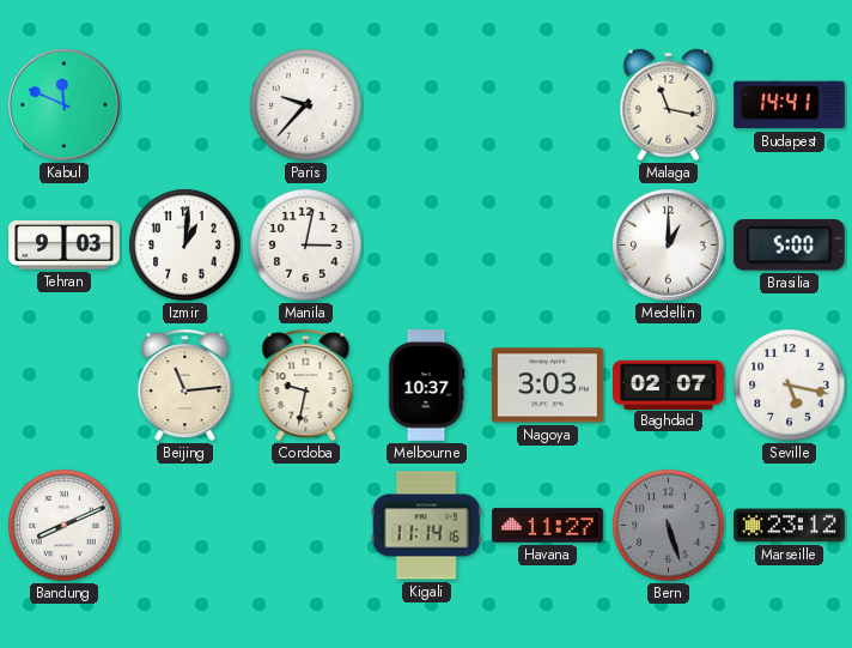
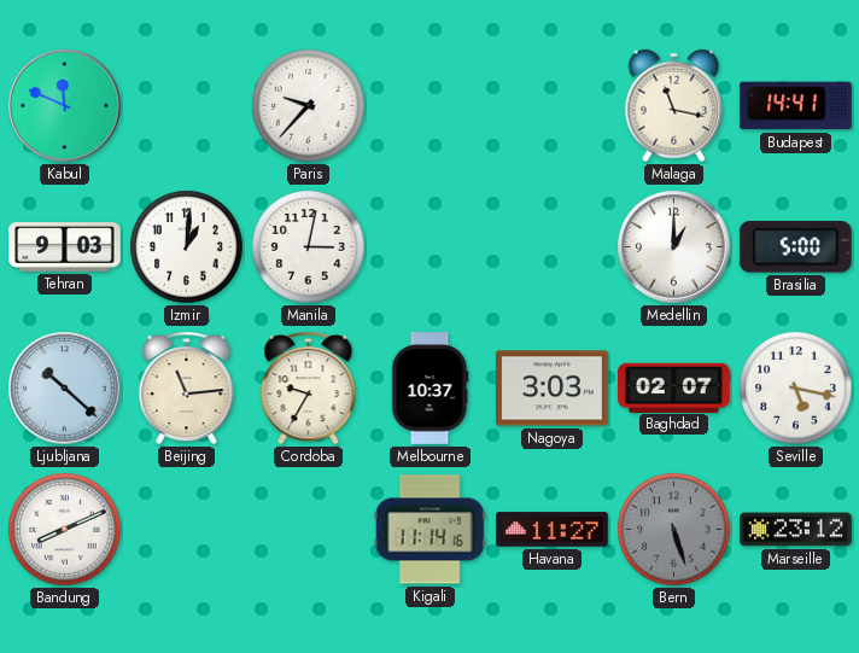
Ljubljana: none -> 10:22
Cordoba: 9:32 -> 9:35
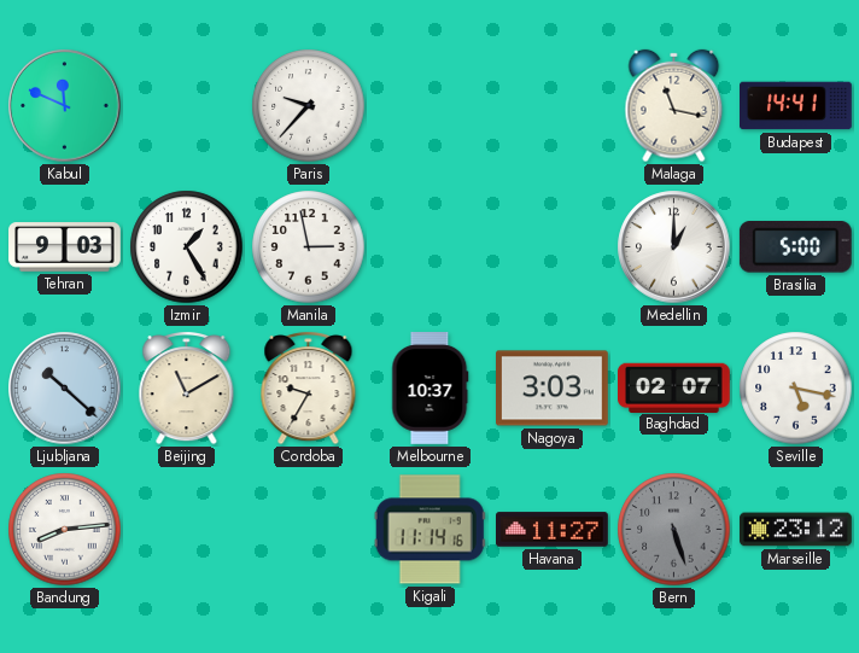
Izmir: 1:01 -> 1:25
Manila: 3:02 -> 2:58
Beijing: 11:14 -> 11:10
Bandung: 8:11 -> 8:14
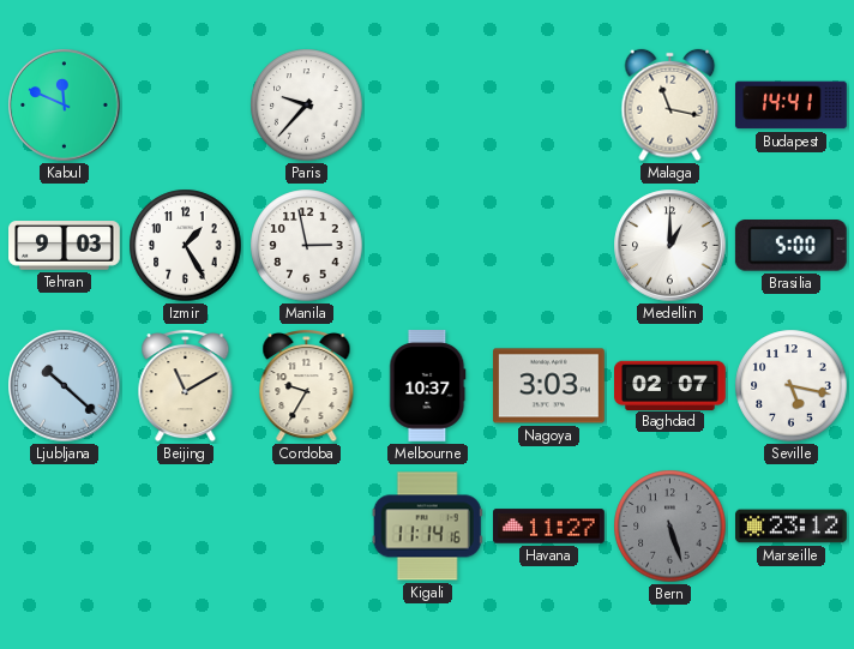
Bandung: 8:14 -> none
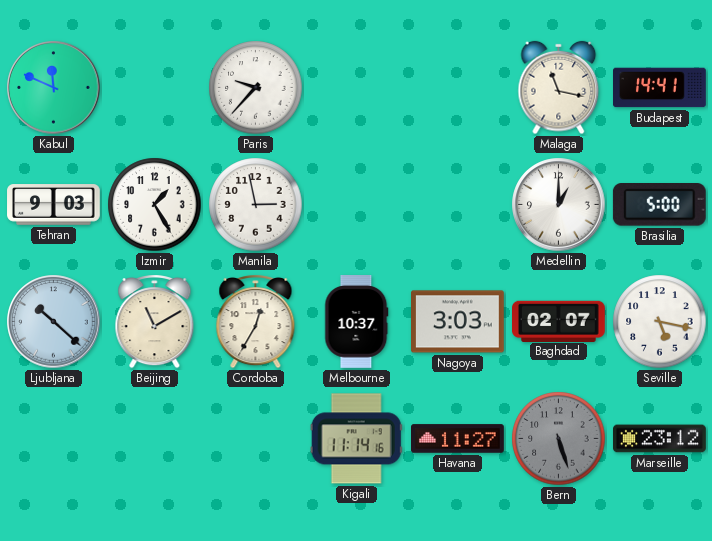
Cordoba: 9:35 -> 12:35
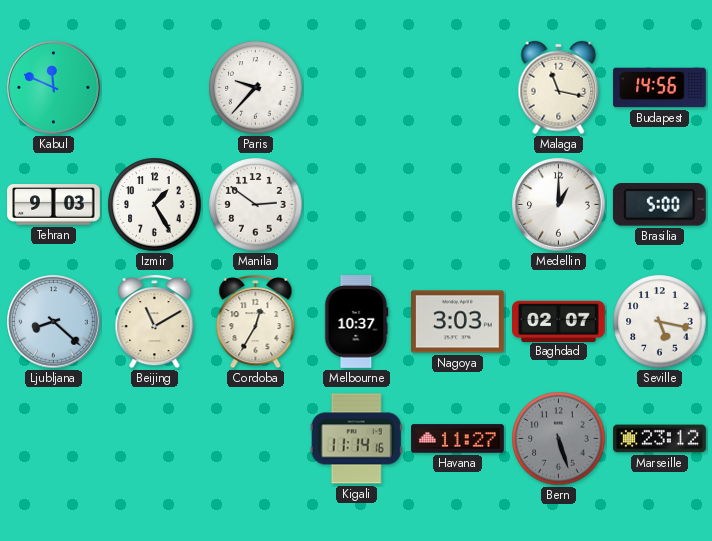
Budapest: 14:41 -> 14:56
Manila: 2:58 -> 2:51
Ljubljana: 10:22 -> 8:22
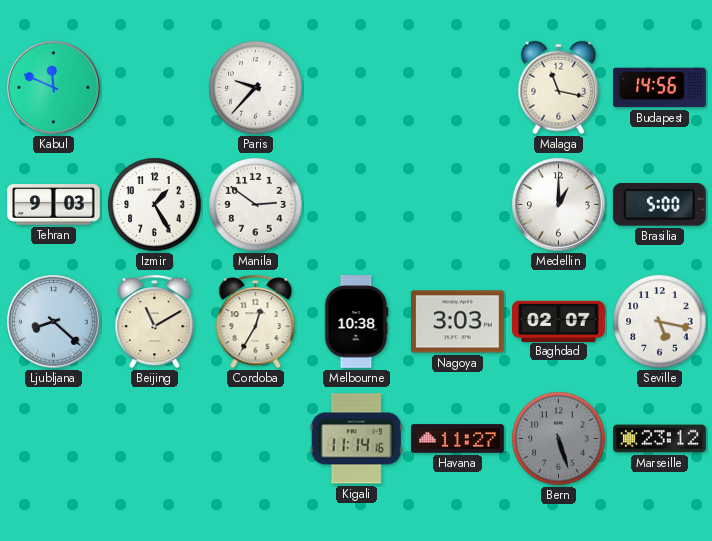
Melbourne: 10:37 -> 10:38
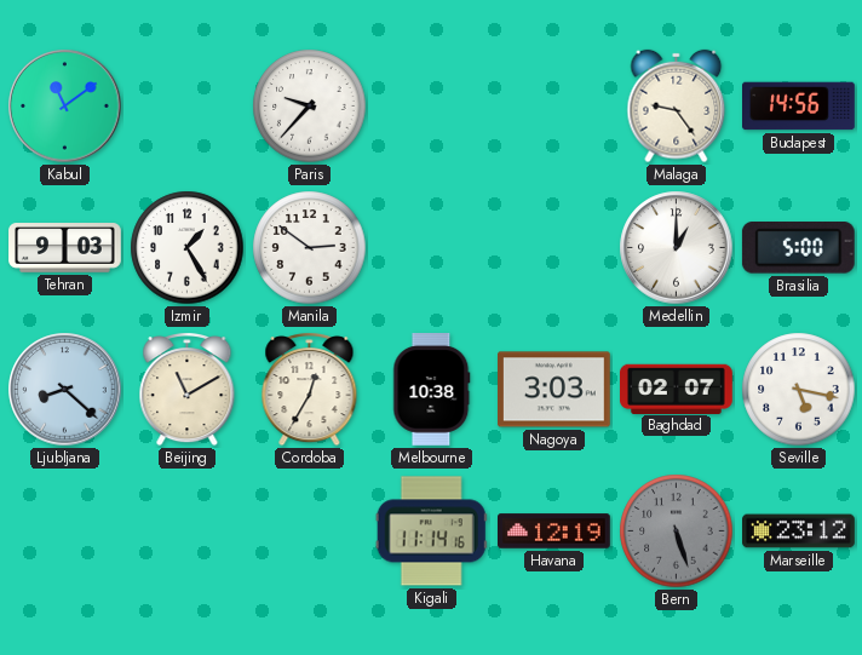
Kabul: 11:49 -> 11:09
Malaga: 11:17 -> 9:24
Havana: 11:27 -> 12:19
